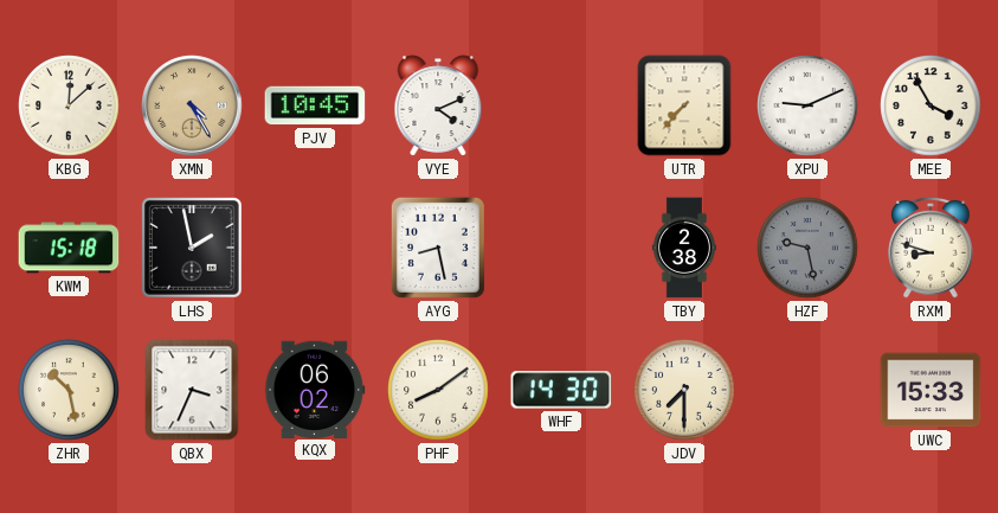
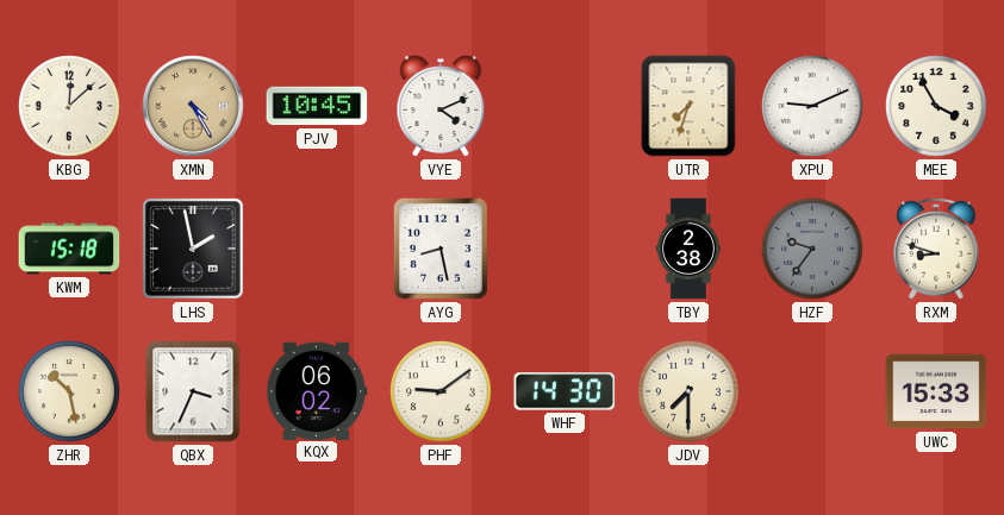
UTR: 7:37 -> 7:33
HZF: 9:28 -> 9:36
PHF: 8:09 -> 9:09
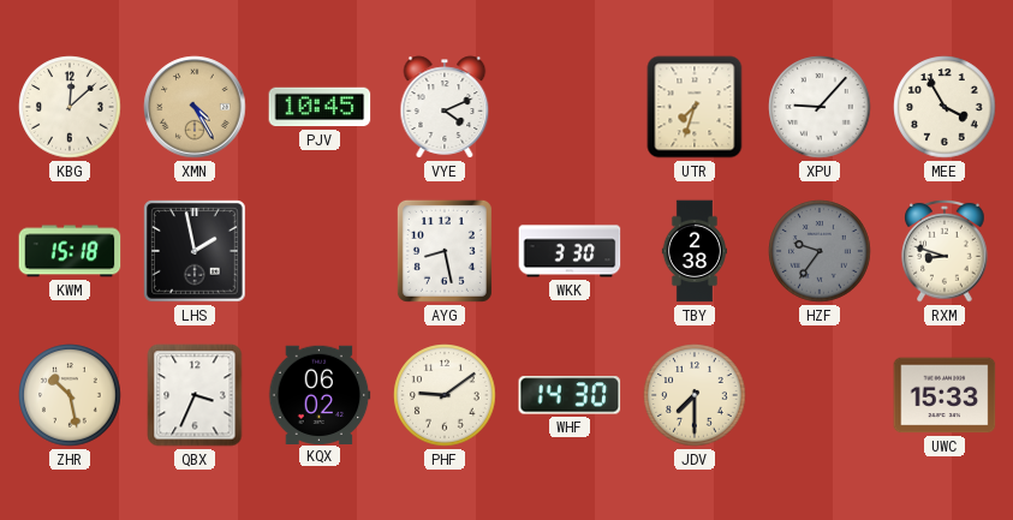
XPU: 9:11 -> 9:07
WKK: none -> 3:30
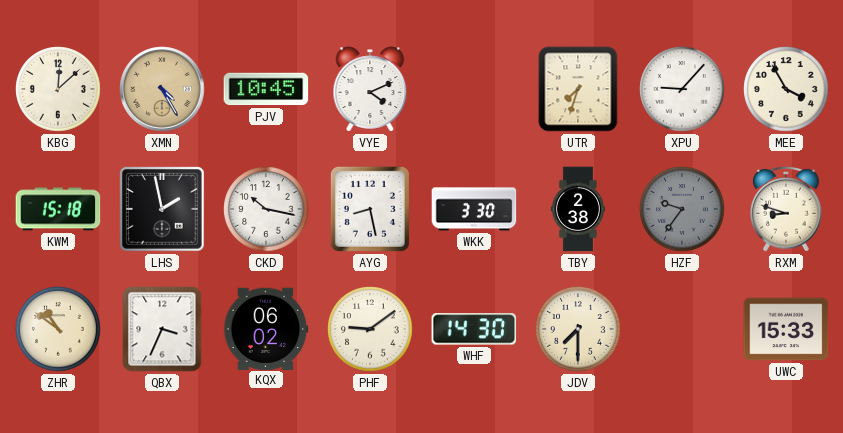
CKD: none -> 10:17
ZHR: 10:28 -> 10:51
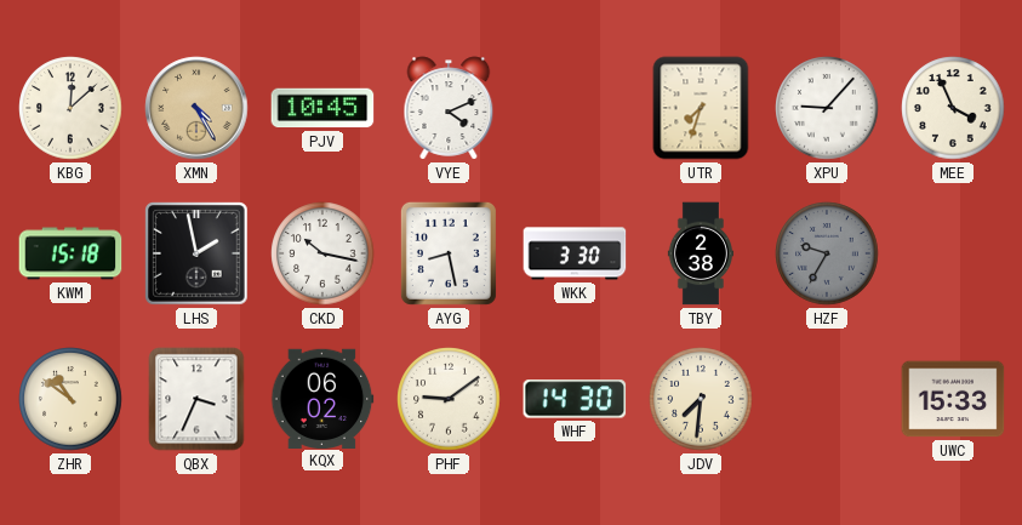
MEE: 3:55 -> 3:56
HZF: 9:36 -> 9:35
RXM: 8:48 -> none
JDV: 7:30 -> 7:31
